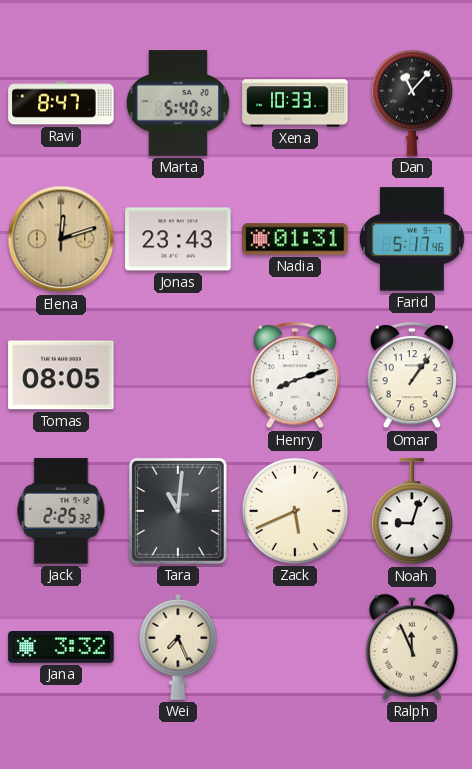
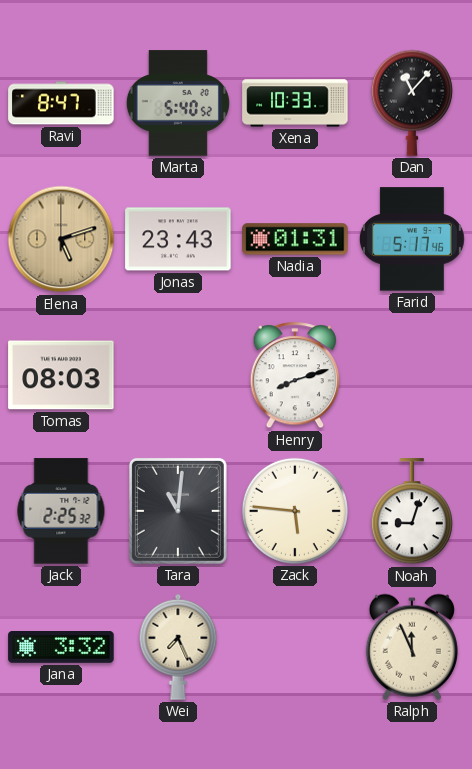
Elena: 12:12 -> 5:12
Tomas: 08:05 -> 08:03
Omar: 1:06 -> none
Zack: 5:41 -> 5:46
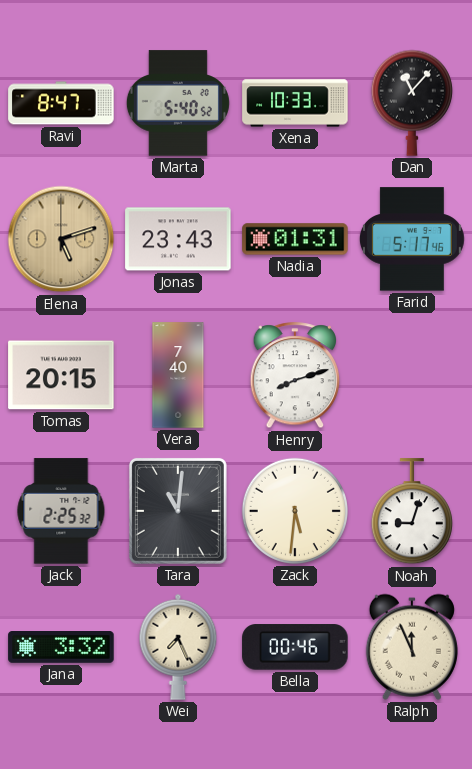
Tomas: 08:03 -> 20:15
Vera: none -> 7:40
Zack: 5:46 -> 5:31
Bella: none -> 00:46
